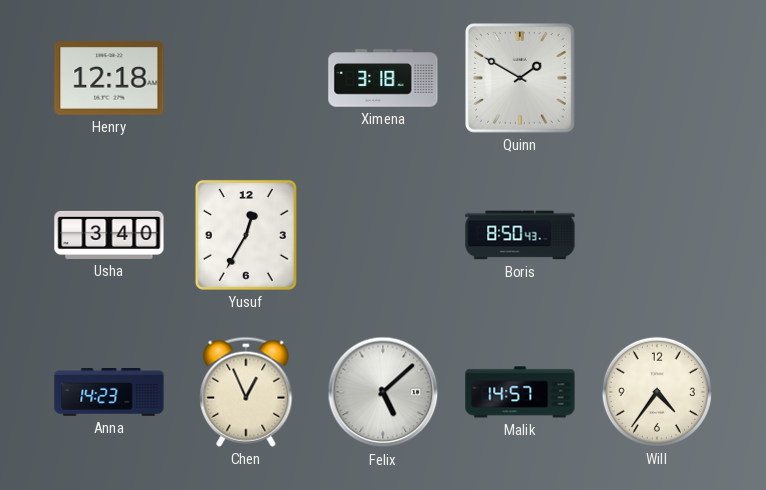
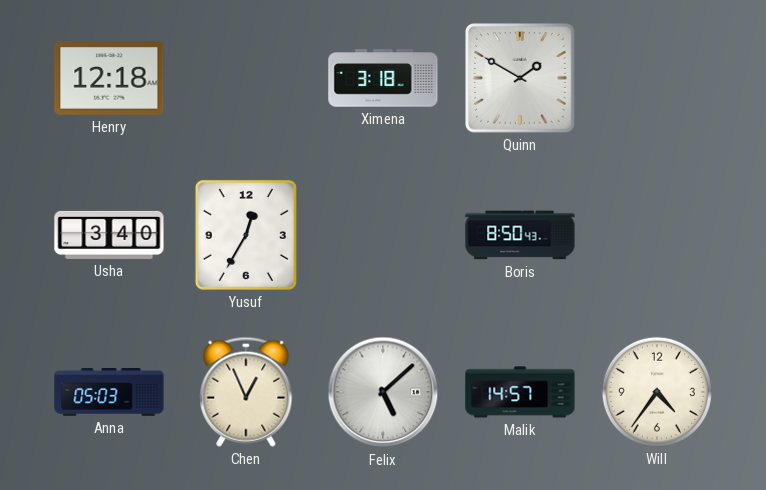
Anna: 14:23 -> 05:03
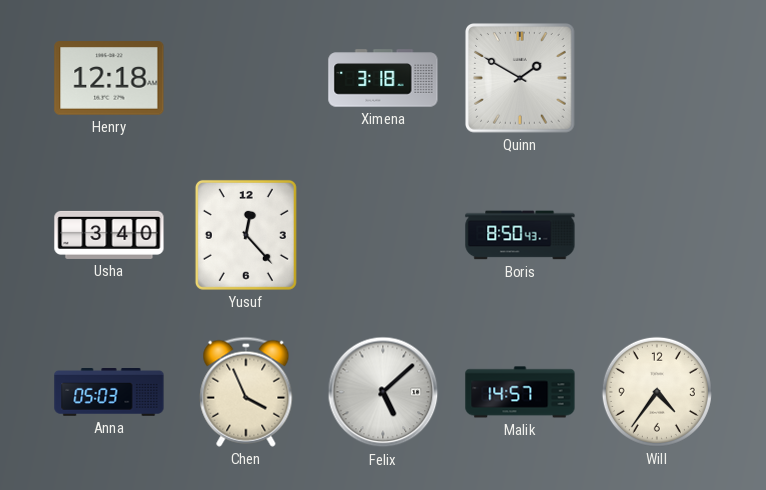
Yusuf: 12:35 -> 12:23
Chen: 12:56 -> 3:56
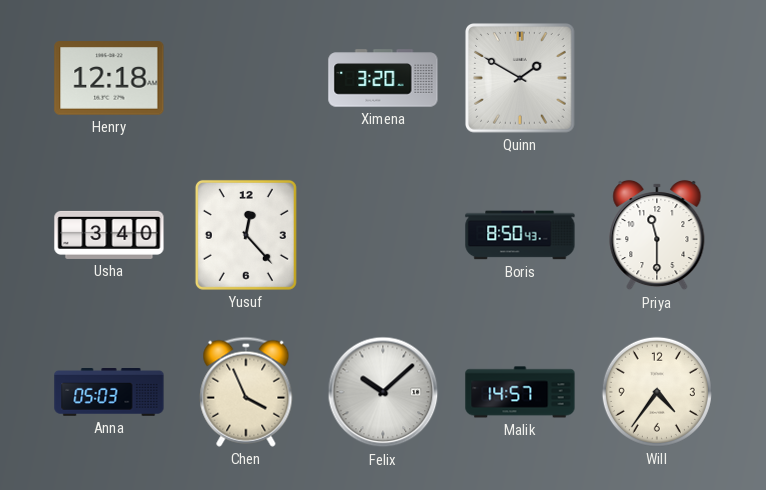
Ximena: 3:18 -> 3:20
Priya: none -> 11:30
Felix: 5:08 -> 10:08
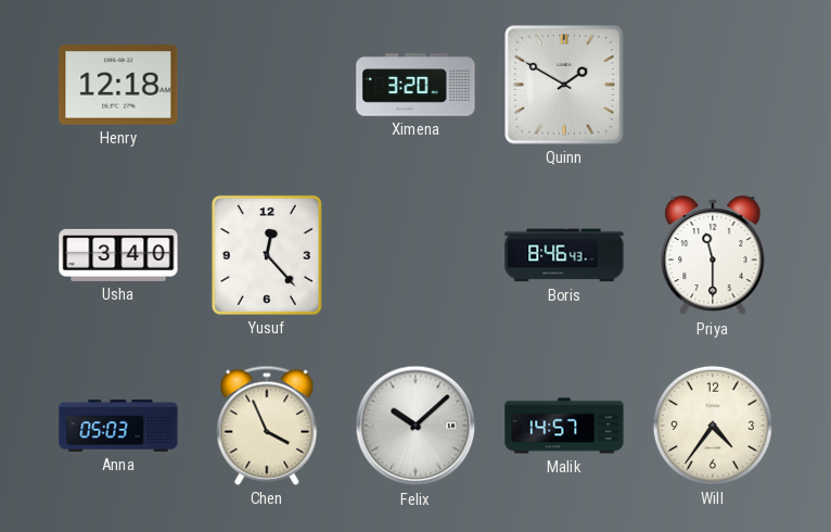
Boris: 8:50 -> 8:46
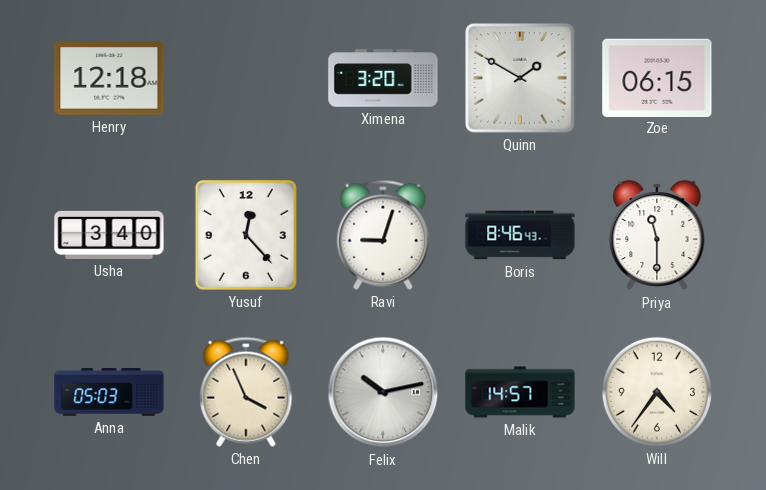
Zoe: none -> 06:15
Ravi: none -> 9:03
Felix: 10:08 -> 10:13
